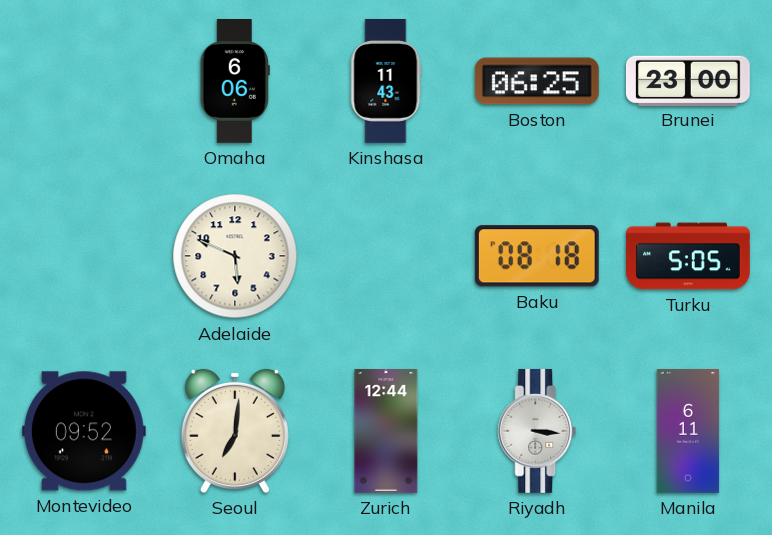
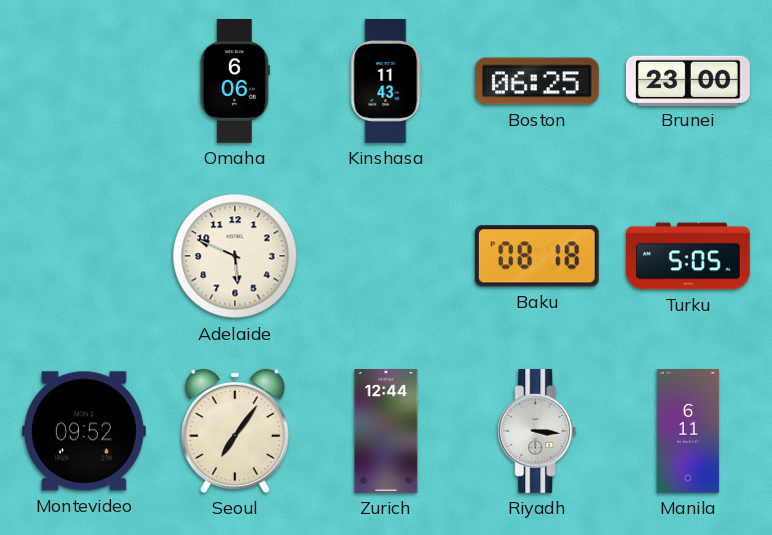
Seoul: 7:01 -> 7:06
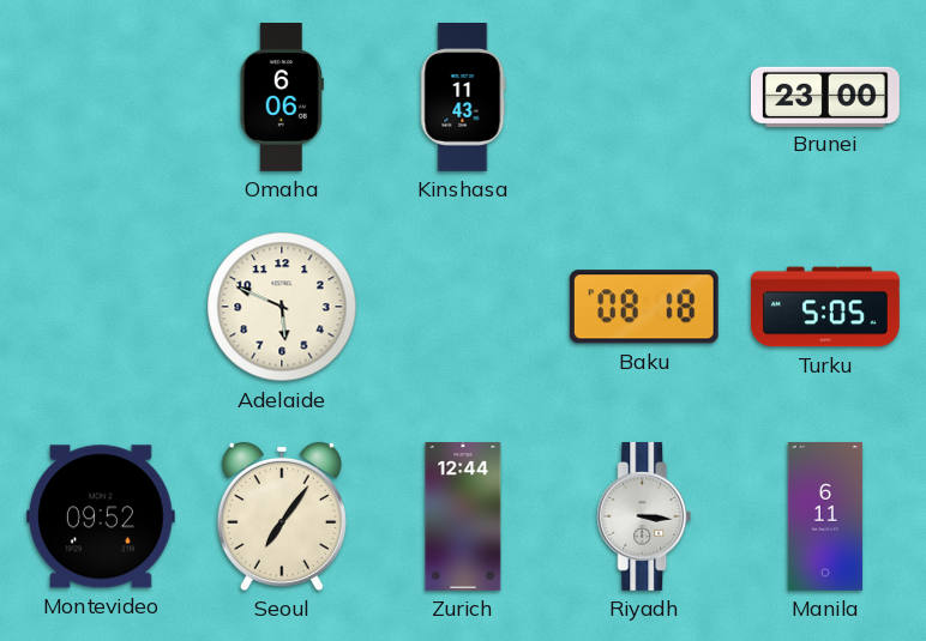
Boston: 06:25 -> none
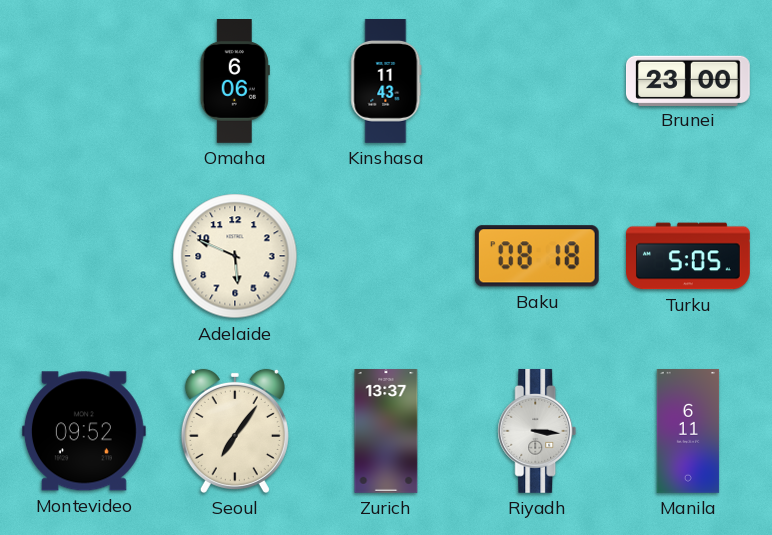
Zurich: 12:44 -> 13:37
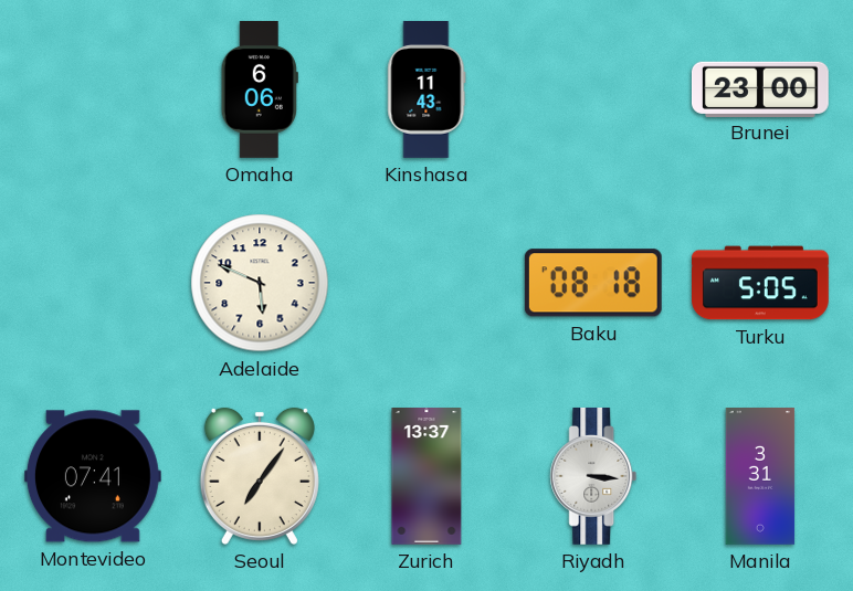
Montevideo: 09:52 -> 07:41
Manila: 6:11 -> 3:31
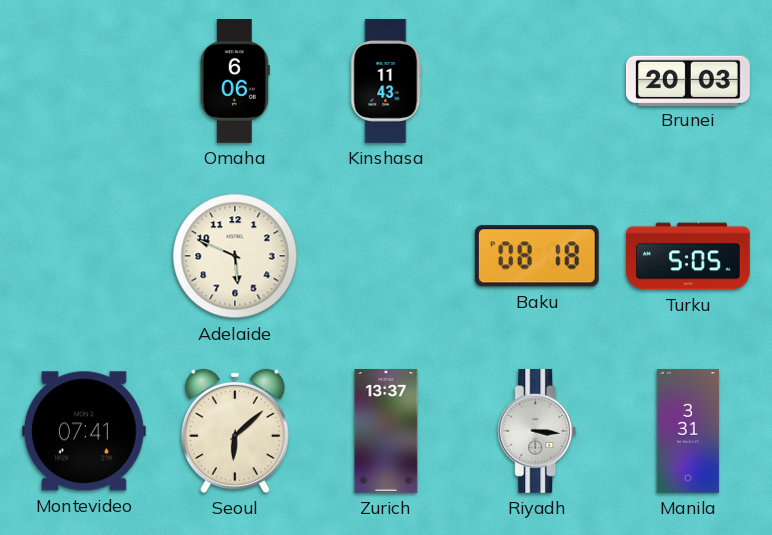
Brunei: 23:00 -> 20:03
Seoul: 7:06 -> 6:08
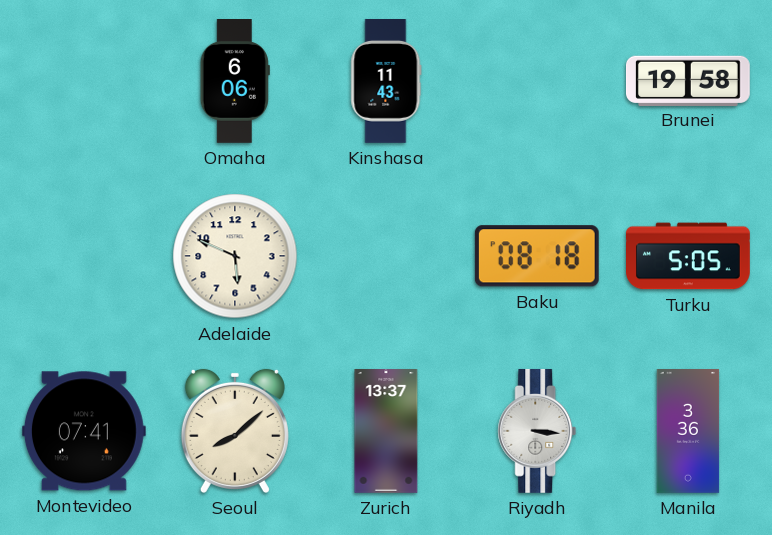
Brunei: 20:03 -> 19:58
Seoul: 6:08 -> 8:08
Manila: 3:31 -> 3:36
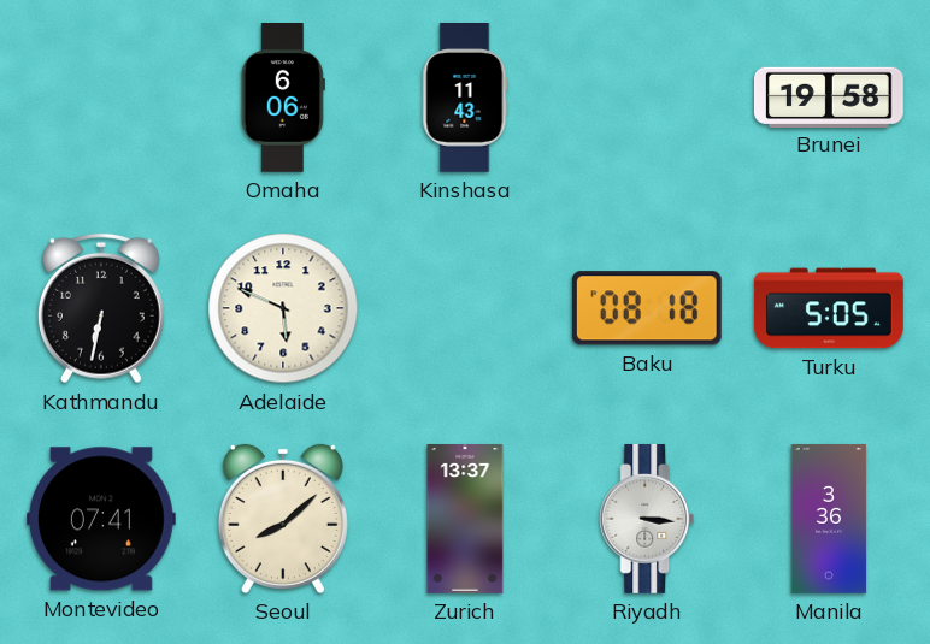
Kathmandu: none -> 6:32
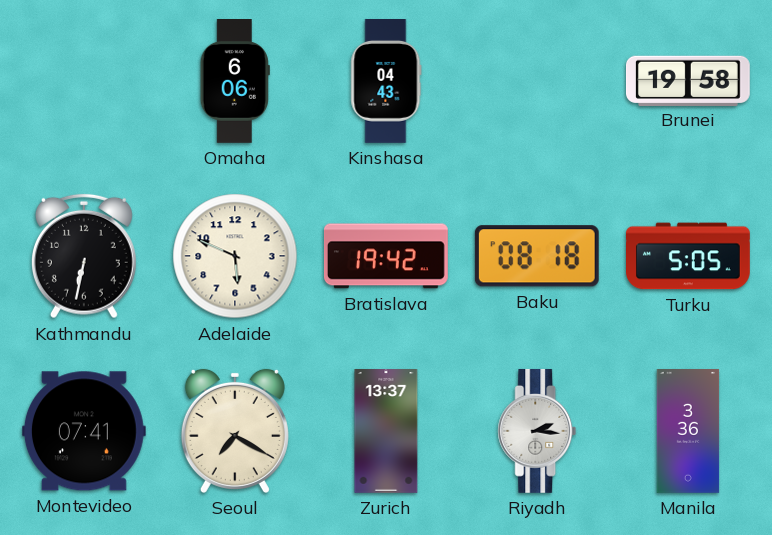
Kinshasa: 11:43 -> 04:43
Bratislava: none -> 19:42
Seoul: 8:08 -> 7:20
Riyadh: 3:16 -> 2:16
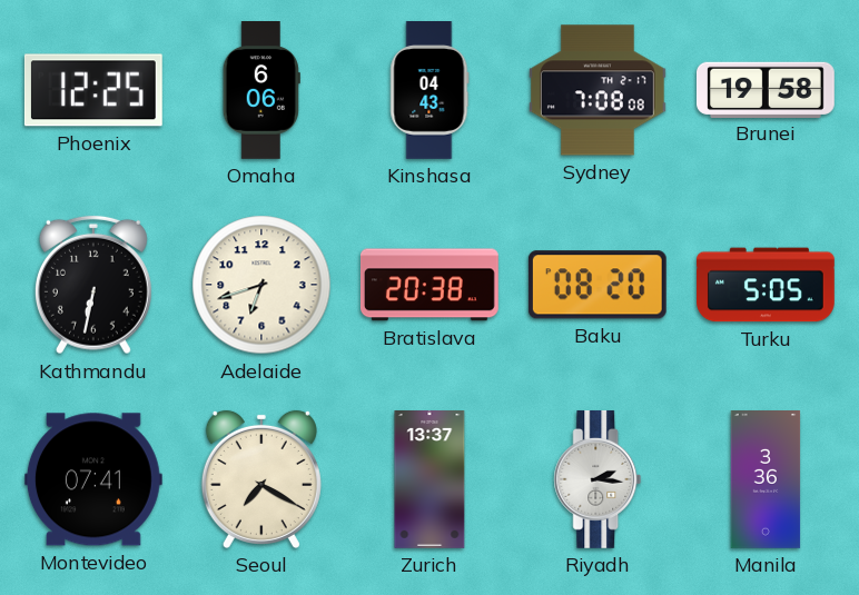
Phoenix: none -> 12:25
Sydney: none -> 7:08
Adelaide: 5:49 -> 6:42
Bratislava: 19:42 -> 20:38
Baku: 08:18 -> 08:20
